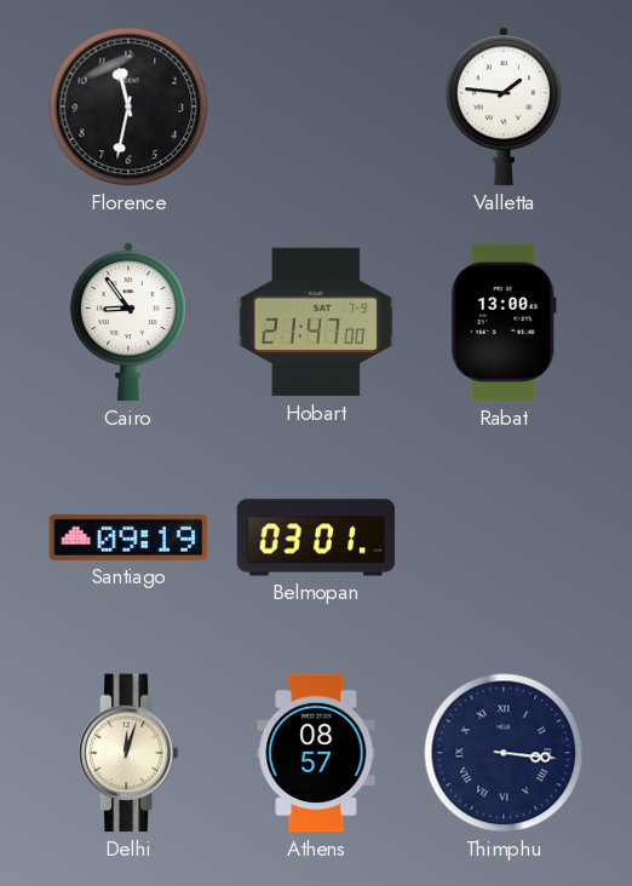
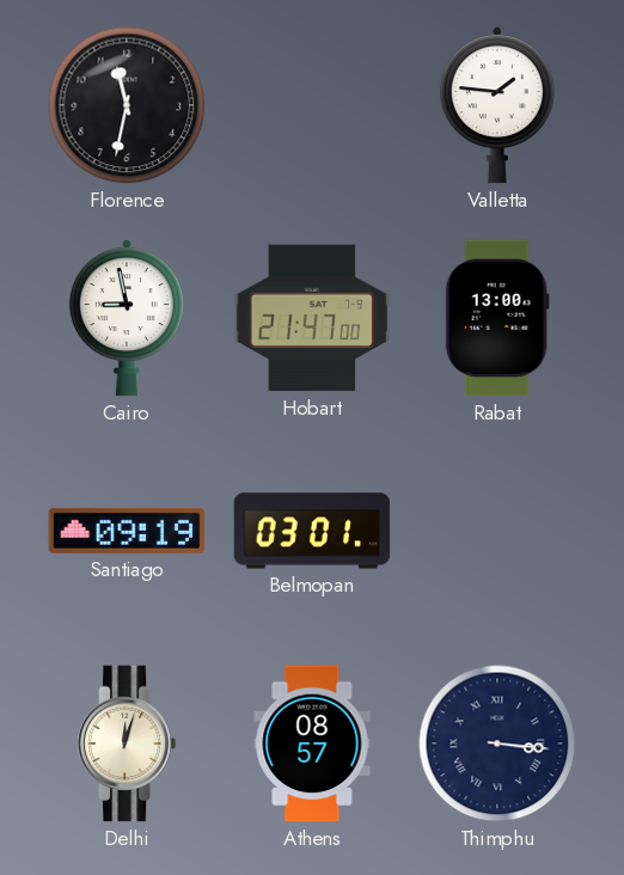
Cairo: 8:54 -> 8:58
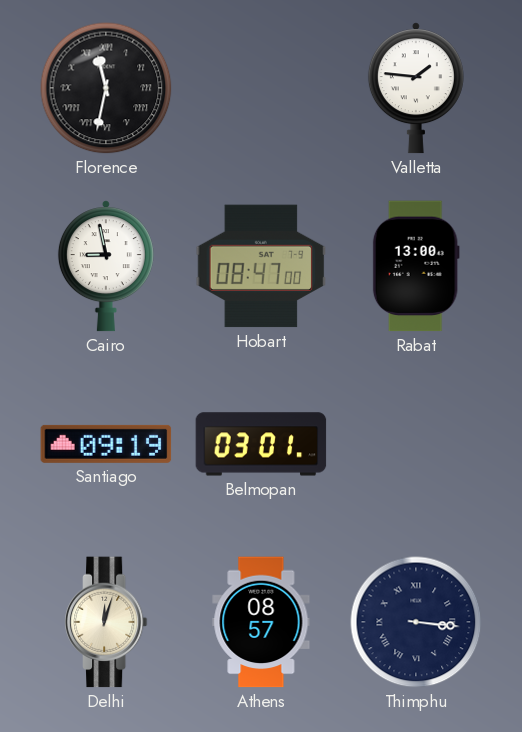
Florence numerals: Arabic -> Roman
Hobart: 21:47 -> 08:47
